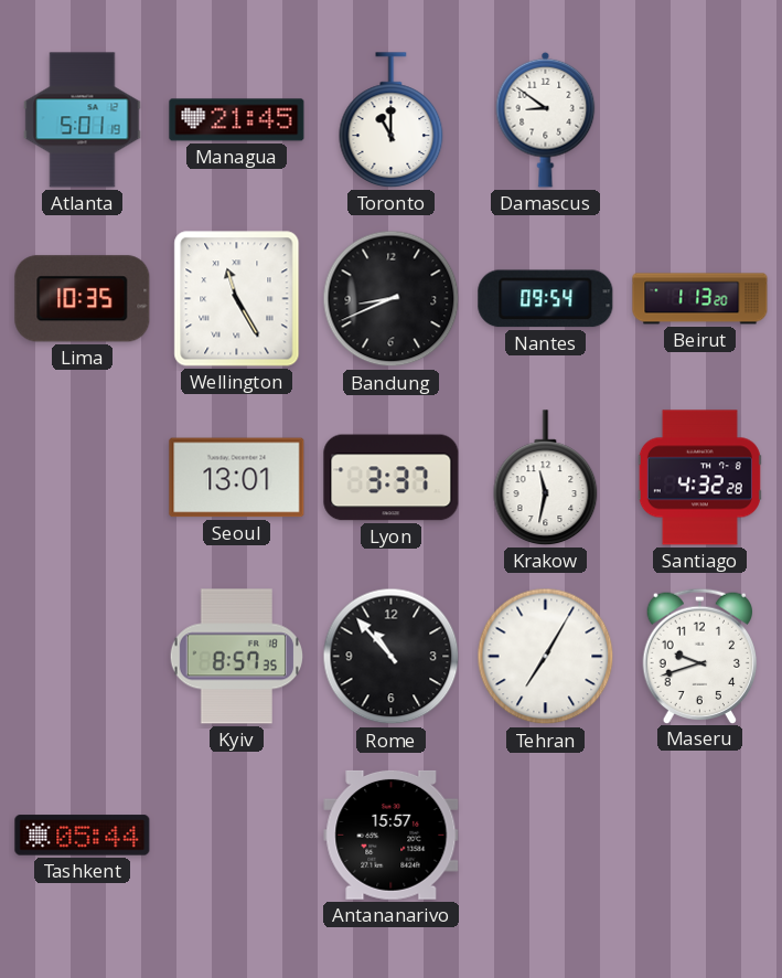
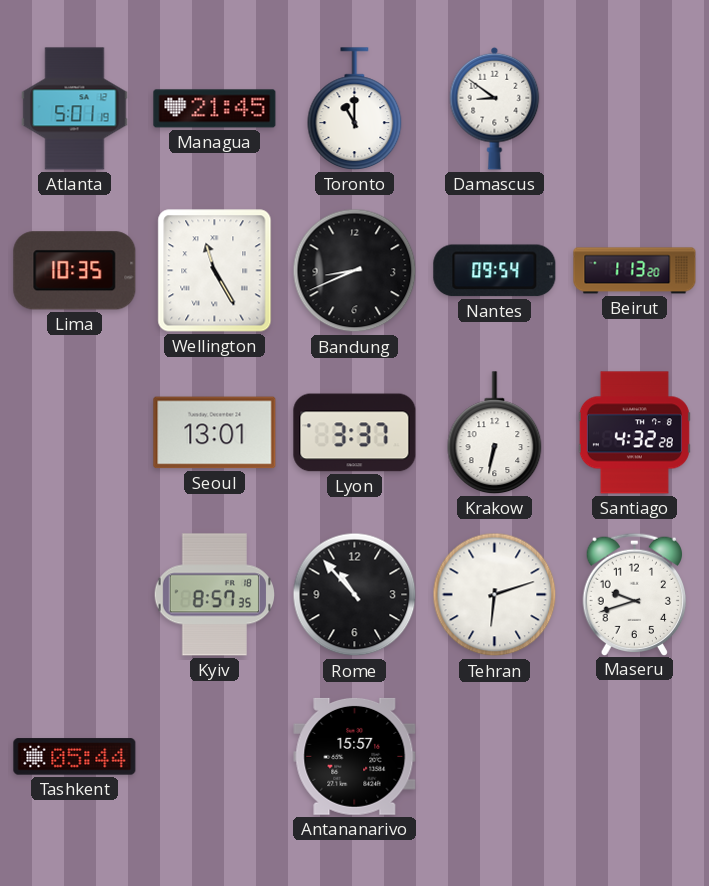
Krakow: 11:32 -> 6:32
Tehran: 7:05 -> 6:12
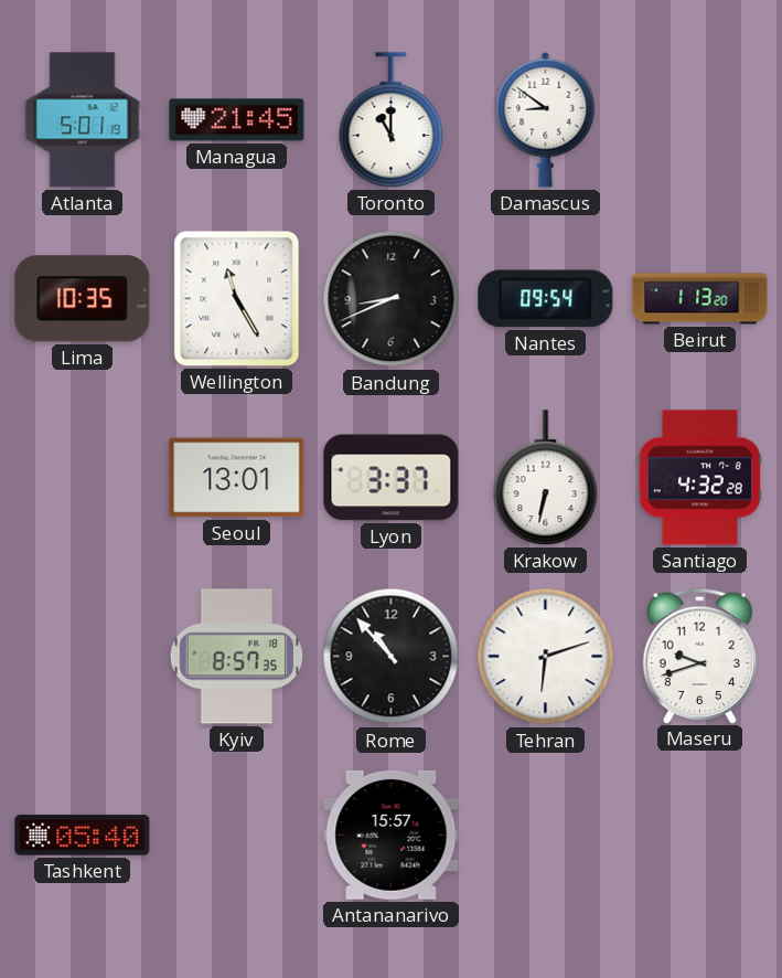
Tashkent: 05:44 -> 05:40
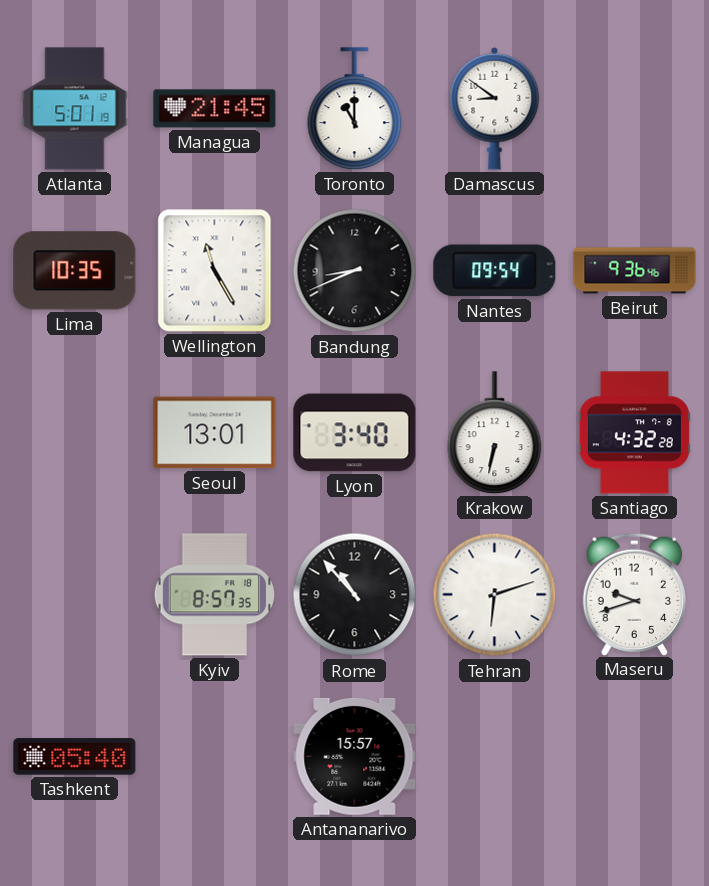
Beirut: 1:13 -> 9:36
Lyon: 3:37 -> 3:40
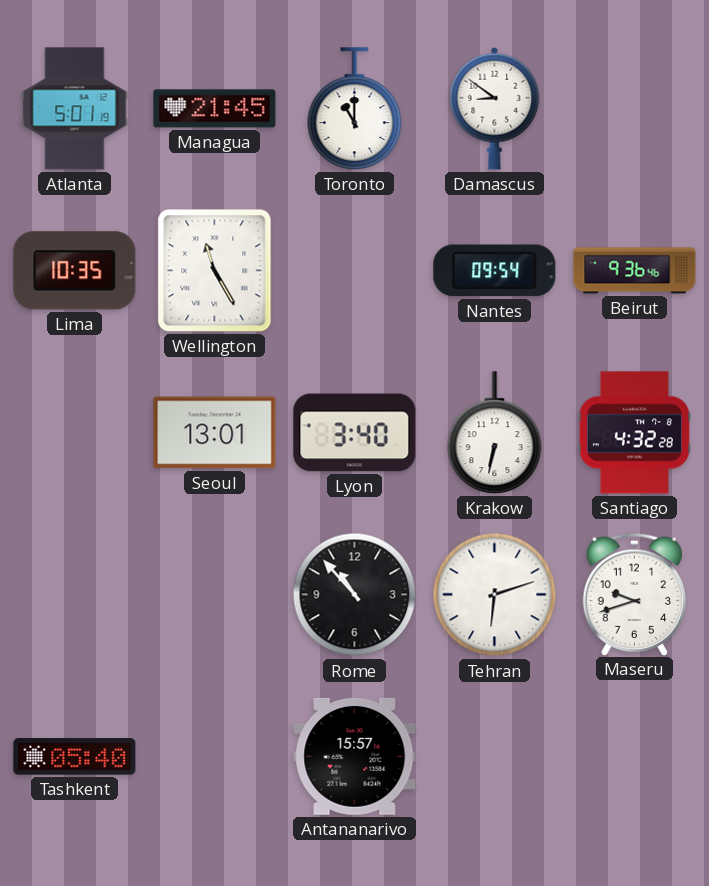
Bandung: 8:41 -> none
Kyiv: 8:57 -> none
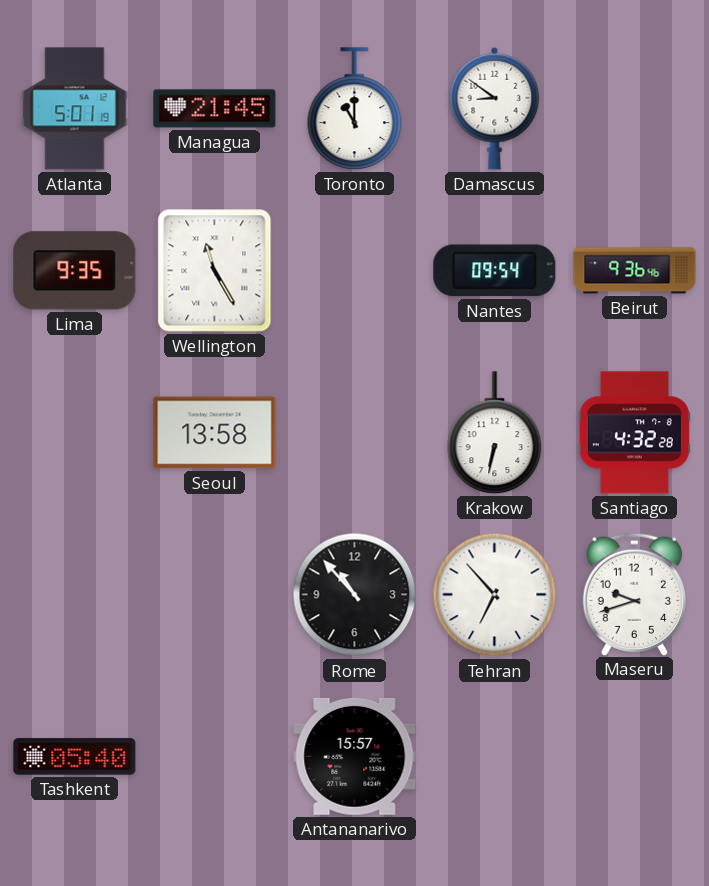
Lima: 10:35 -> 9:35
Seoul: 13:01 -> 13:58
Lyon: 3:40 -> none
Tehran: 6:12 -> 6:53
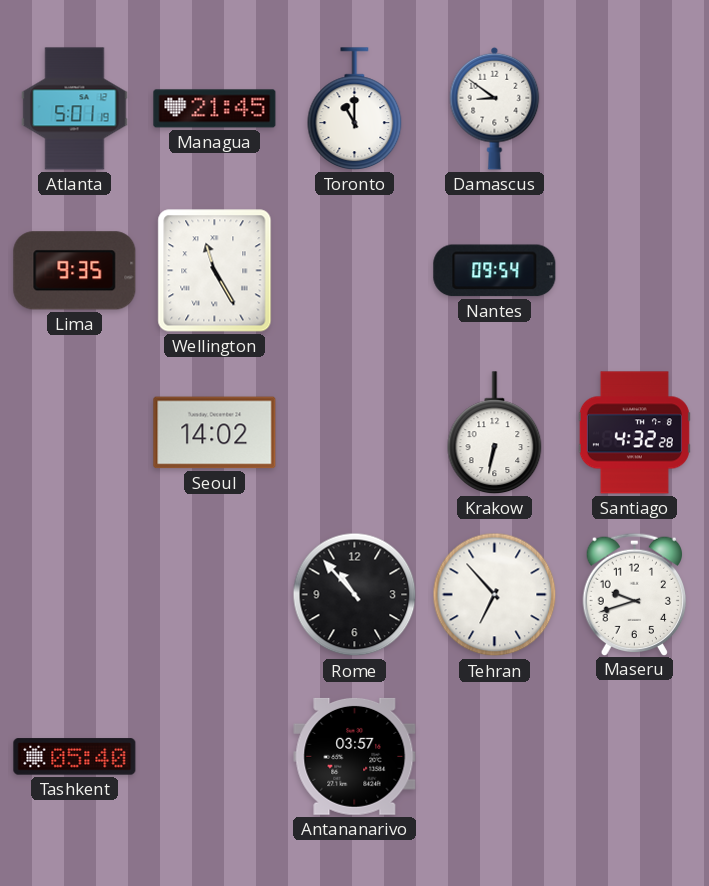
Beirut: 9:36 -> none
Seoul: 13:58 -> 14:02
Antananarivo: 15:57 -> 03:57
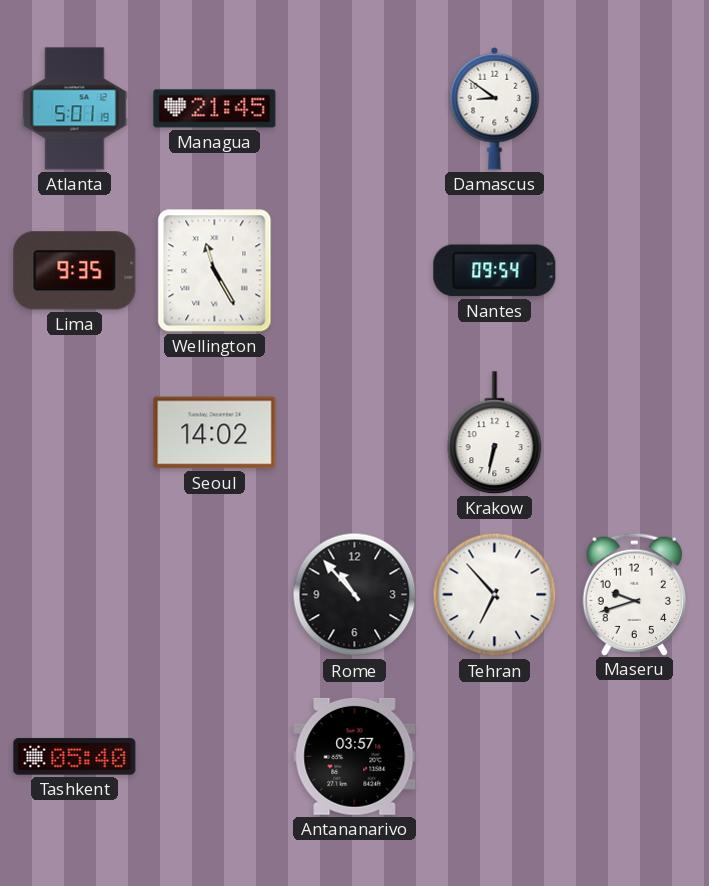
Toronto: 11:00 -> none
Santiago: 4:32 -> none
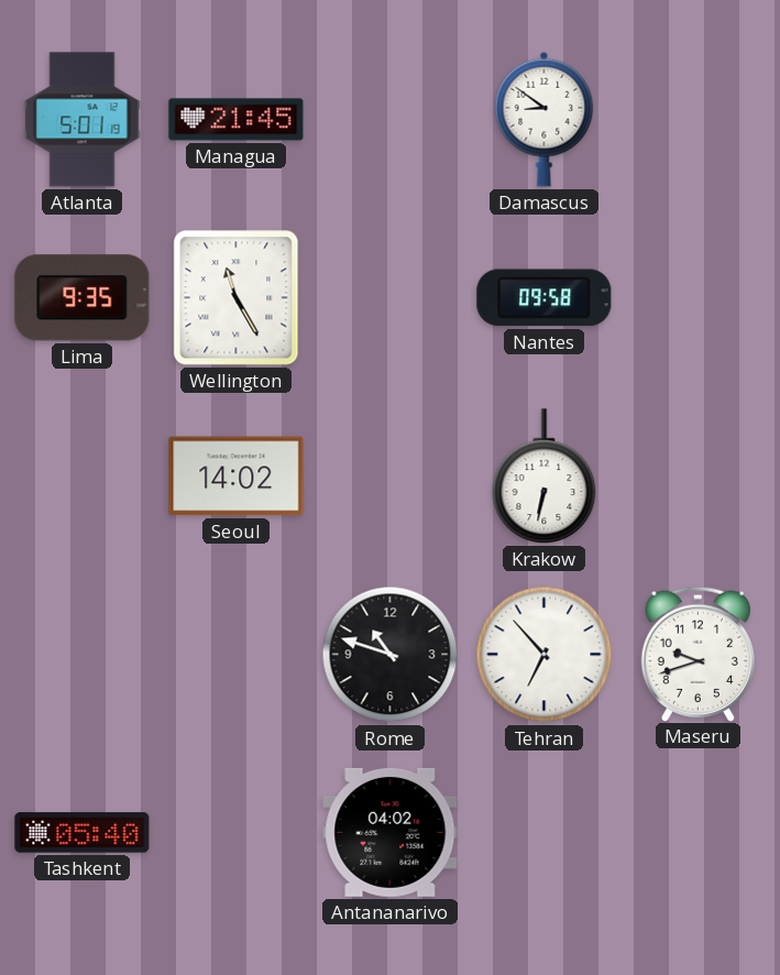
Nantes: 09:54 -> 09:58
Rome: 10:53 -> 10:48
Antananarivo: 03:57 -> 04:02
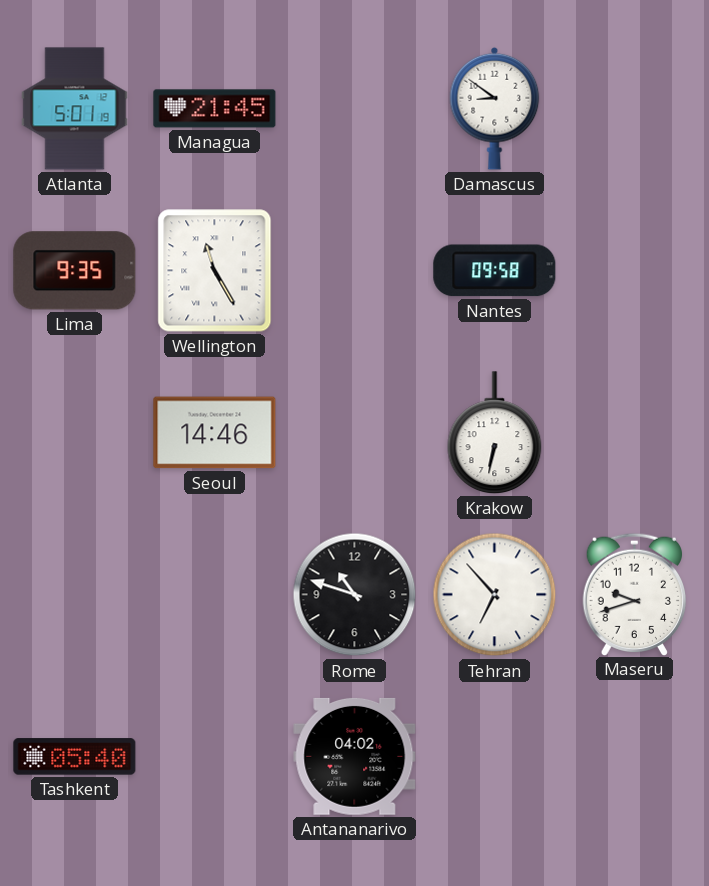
Seoul: 14:02 -> 14:46
